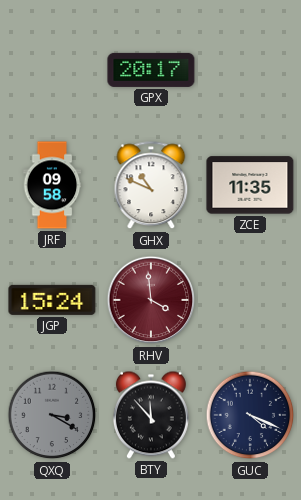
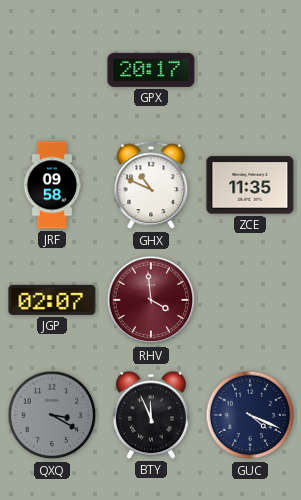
JGP: 15:24 -> 02:07
BTY: 11:53 -> 11:56
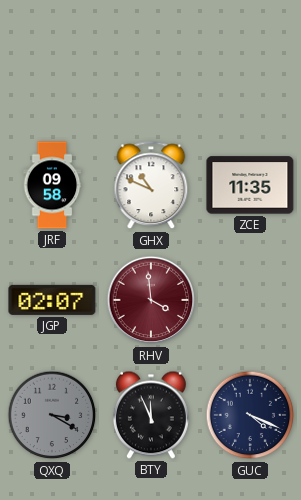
GPX: 20:17 -> none
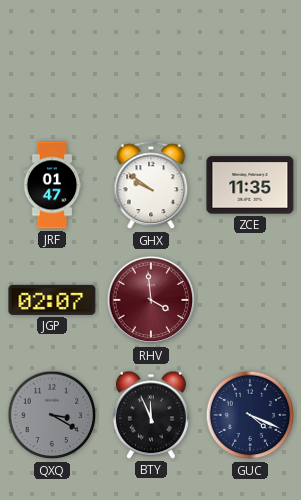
JRF: 09:58 -> 01:47
GHX: 10:49 -> 9:51
